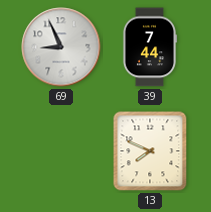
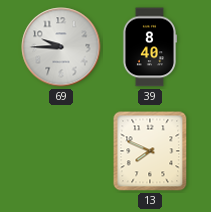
69: 8:56 -> 9:45
39: 7:44 -> 8:40
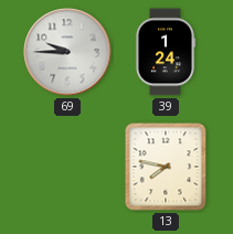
39: 8:40 -> 1:24
13: 7:49 -> 7:47
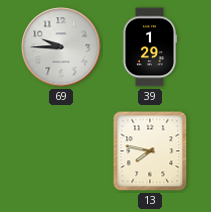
39: 1:24 -> 1:29
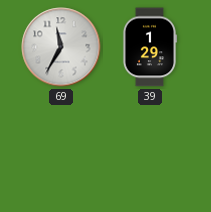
69: 9:45 -> 11:35
13: 7:47 -> none
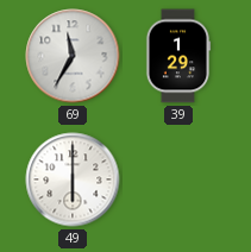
49: none -> 6:00
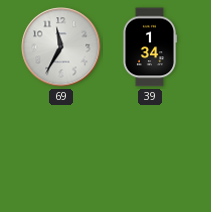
39: 1:29 -> 1:34
49: 6:00 -> none
